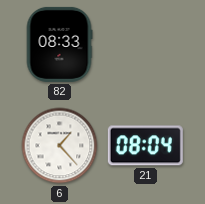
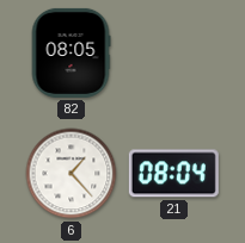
82: 08:33 -> 08:05
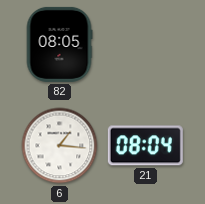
6: 1:23 -> 1:16
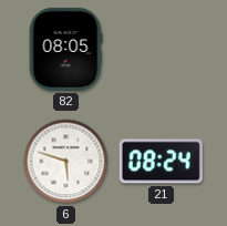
6: 1:16 -> 5:48
21: 08:04 -> 08:24
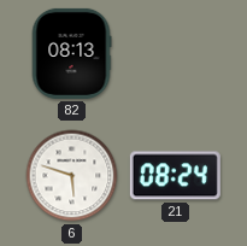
82: 08:05 -> 08:13
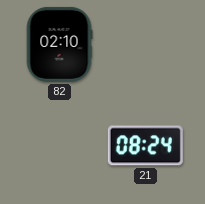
82: 08:13 -> 02:10
6: 5:48 -> none
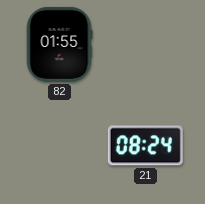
82: 02:10 -> 01:55
